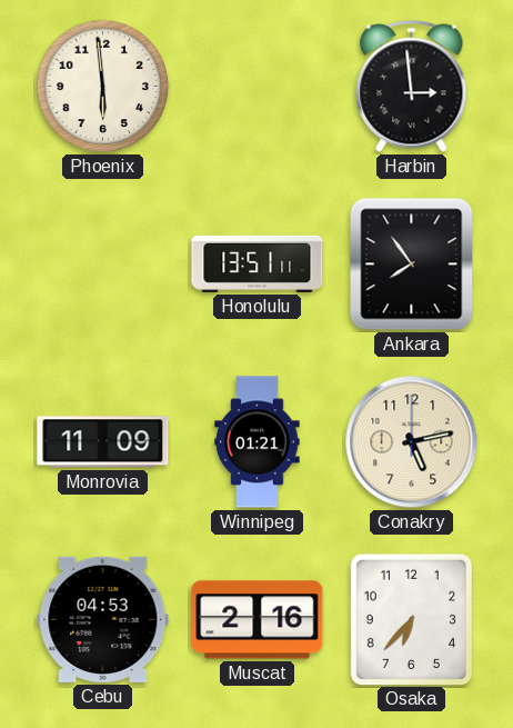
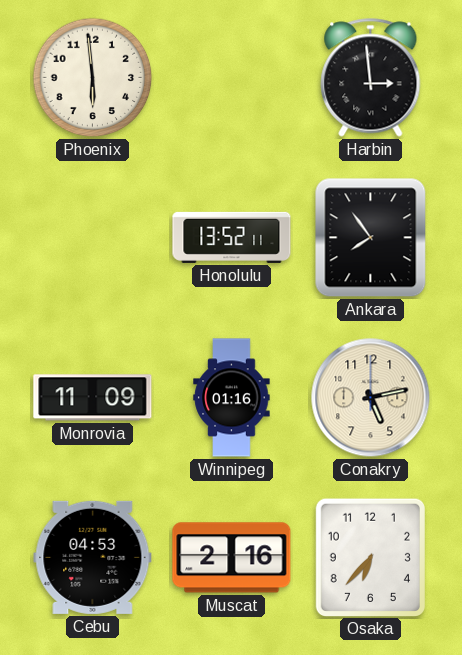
Honolulu: 13:51 -> 13:52
Winnipeg: 01:21 -> 01:16
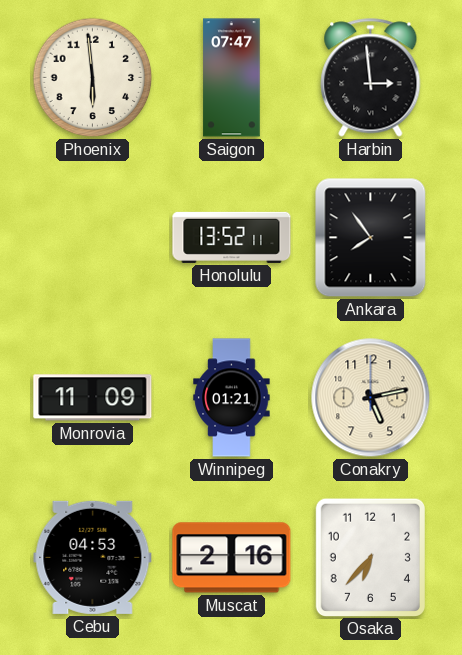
Saigon: none -> 07:47
Winnipeg: 01:16 -> 01:21
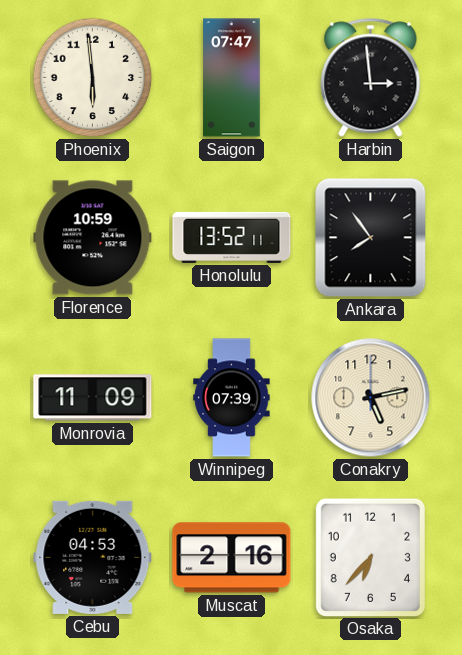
Florence: none -> 10:59
Winnipeg: 01:21 -> 07:39
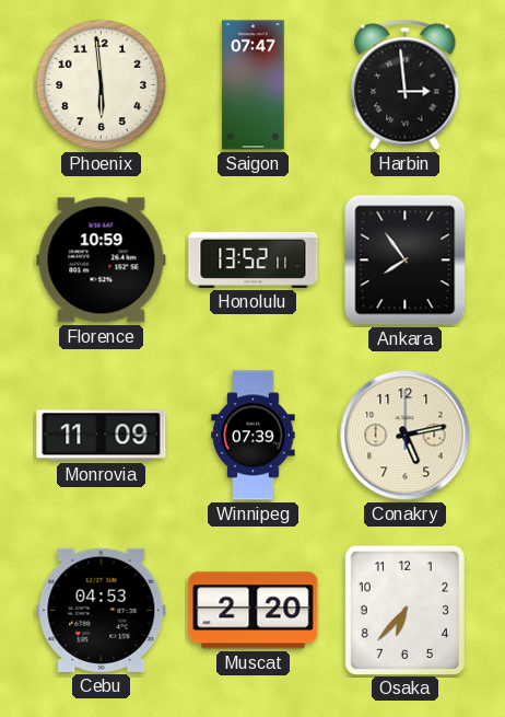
Muscat: 2:16 -> 2:20
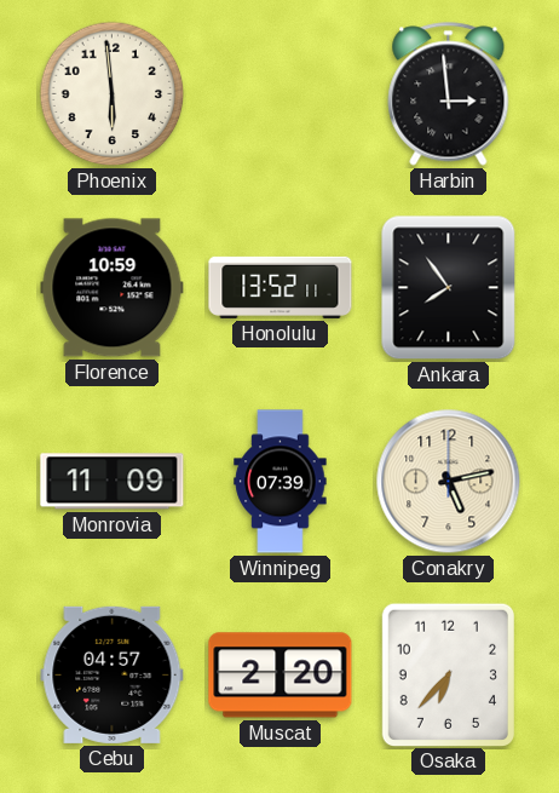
Saigon: 07:47 -> none
Cebu: 04:53 -> 04:57
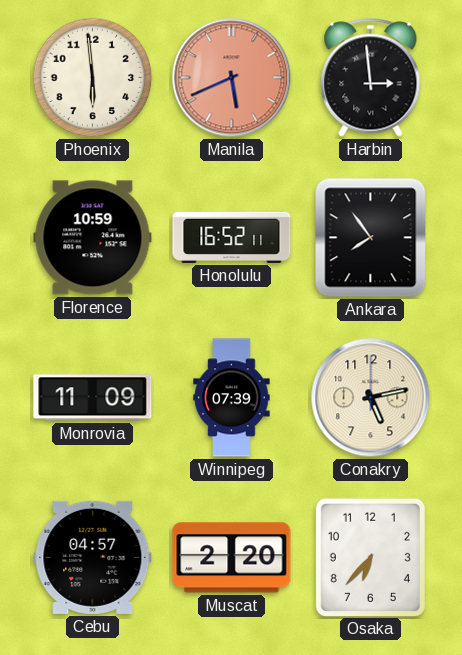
Manila: none -> 5:41
Honolulu: 13:52 -> 16:52
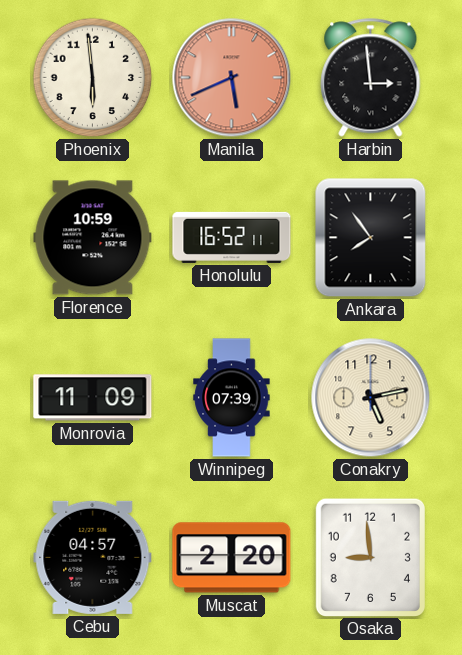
Osaka: 6:37 -> 8:59
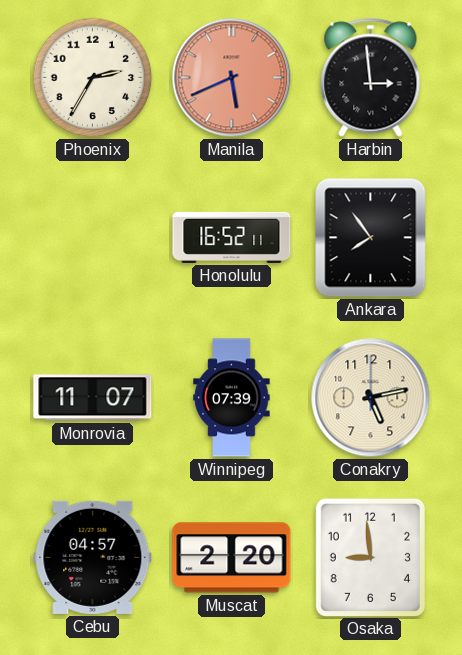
Phoenix: 5:59 -> 2:35
Florence: 10:59 -> none
Monrovia: 11:09 -> 11:07
